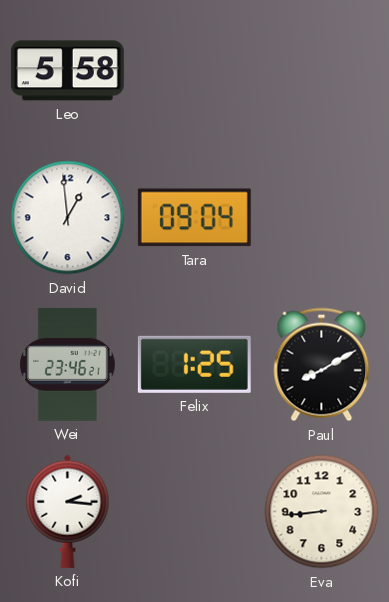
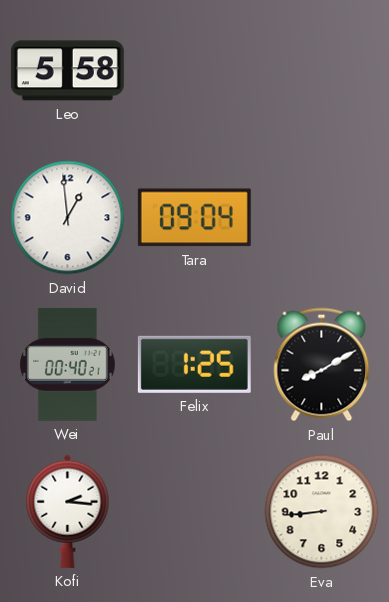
Wei: 23:46 -> 00:40
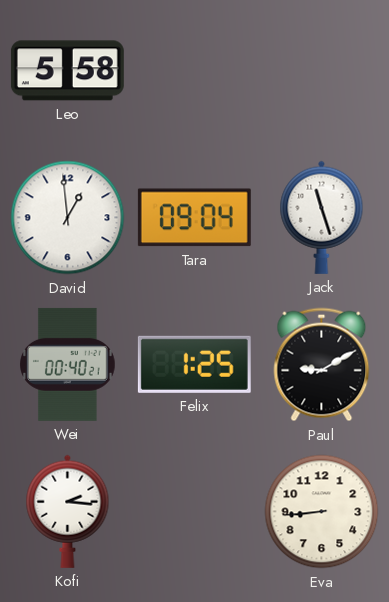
Jack: none -> 11:27
Paul: 8:10 -> 9:10
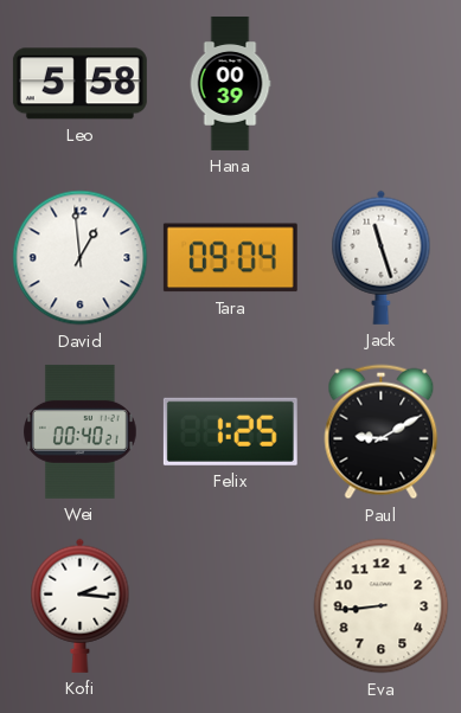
Hana: none -> 00:39
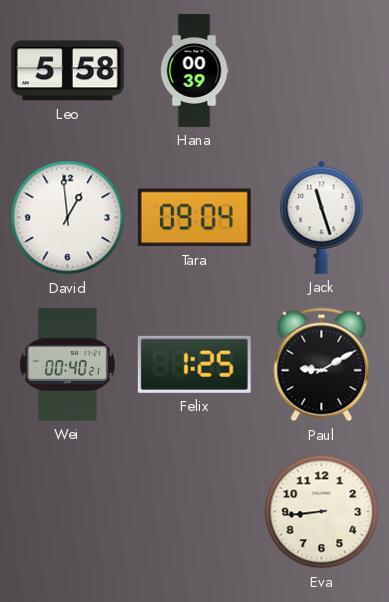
Kofi: 2:16 -> none
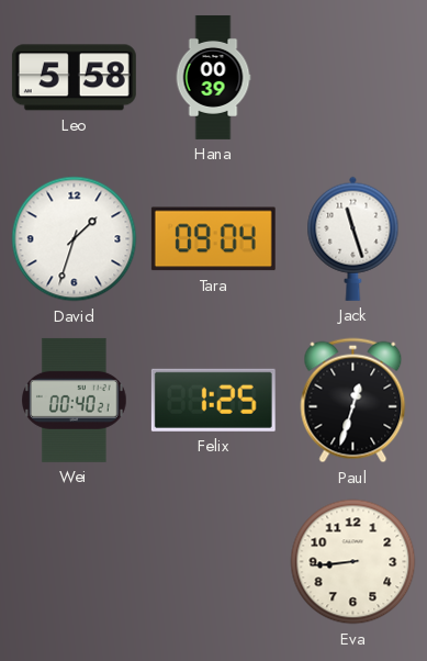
David: 12:59 -> 1:33
Paul: 9:10 -> 12:33
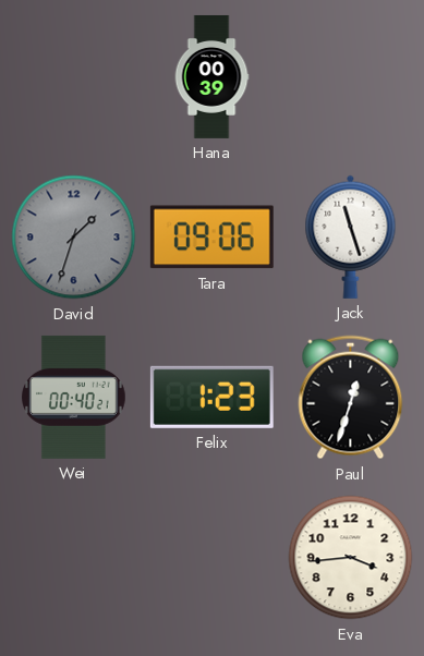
Leo: 5:58 -> none
David dial: white -> grey
Tara: 09:04 -> 09:06
Felix: 1:25 -> 1:23
Eva: 8:44 -> 3:44
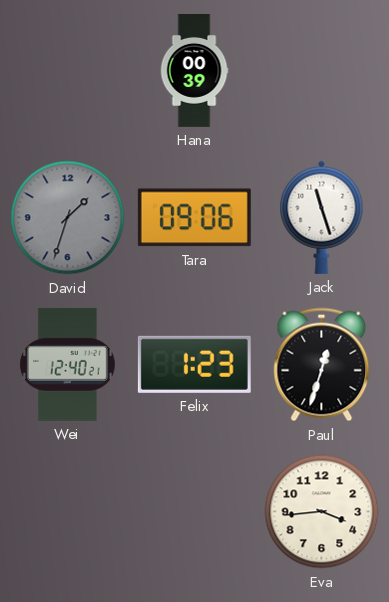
Wei: 00:40 -> 12:40
